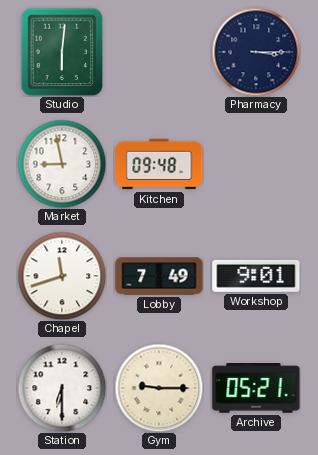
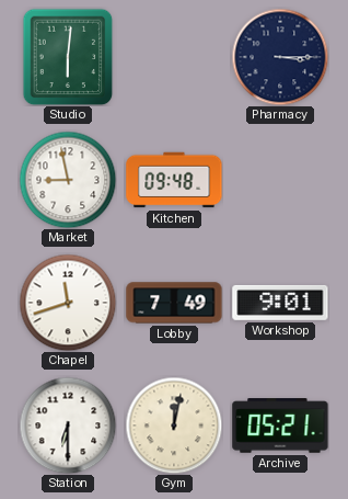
Gym: 9:15 -> 12:02
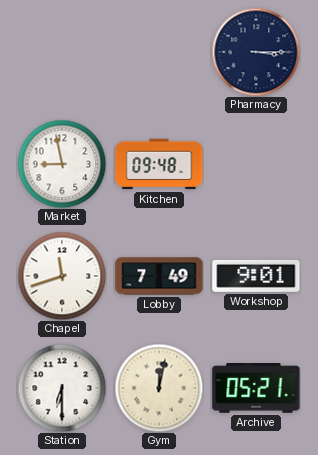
Studio: 6:01 -> none
